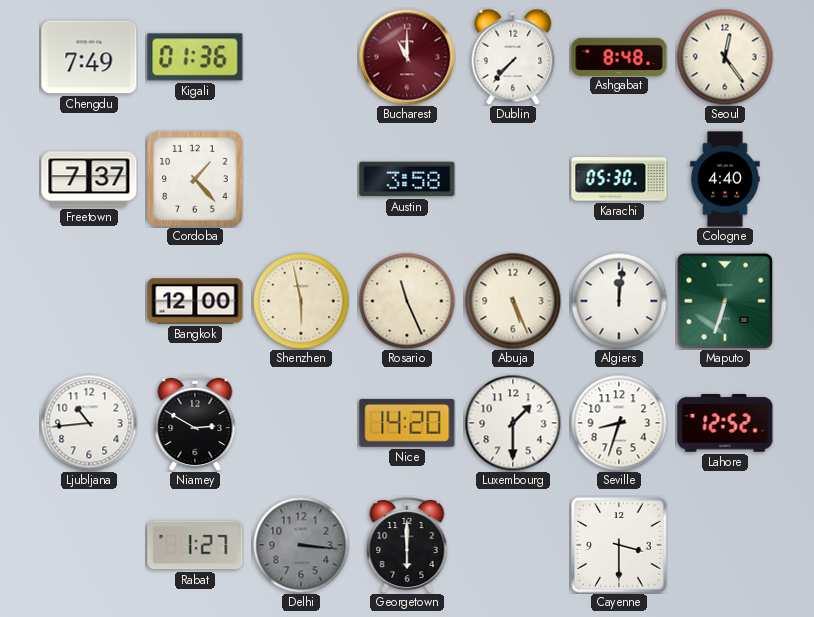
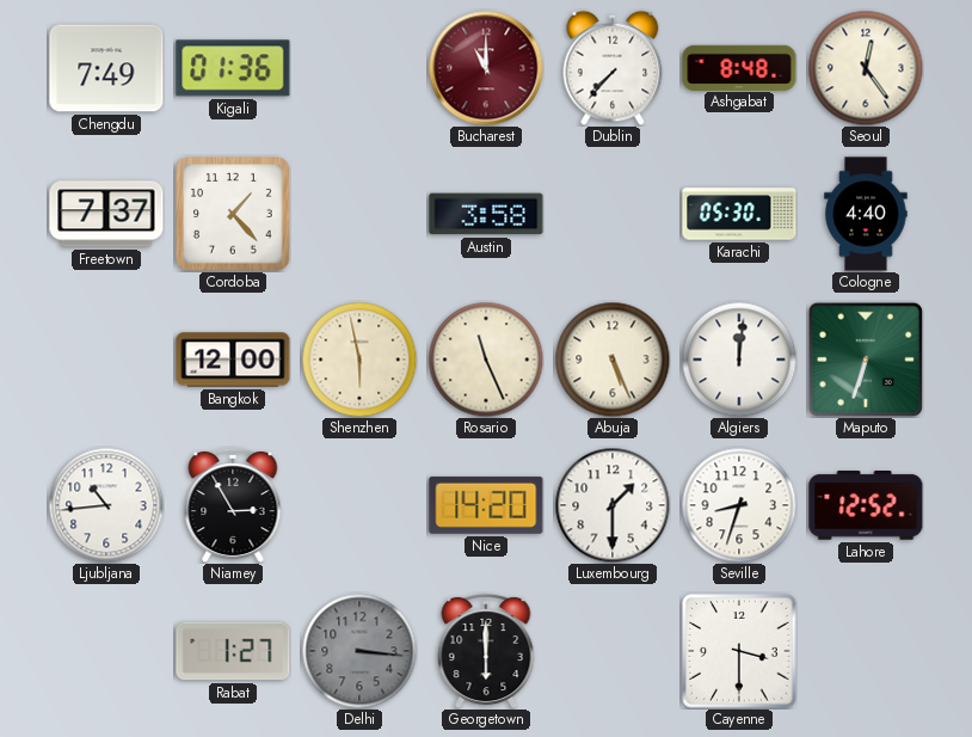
Niamey: 2:50 -> 2:55
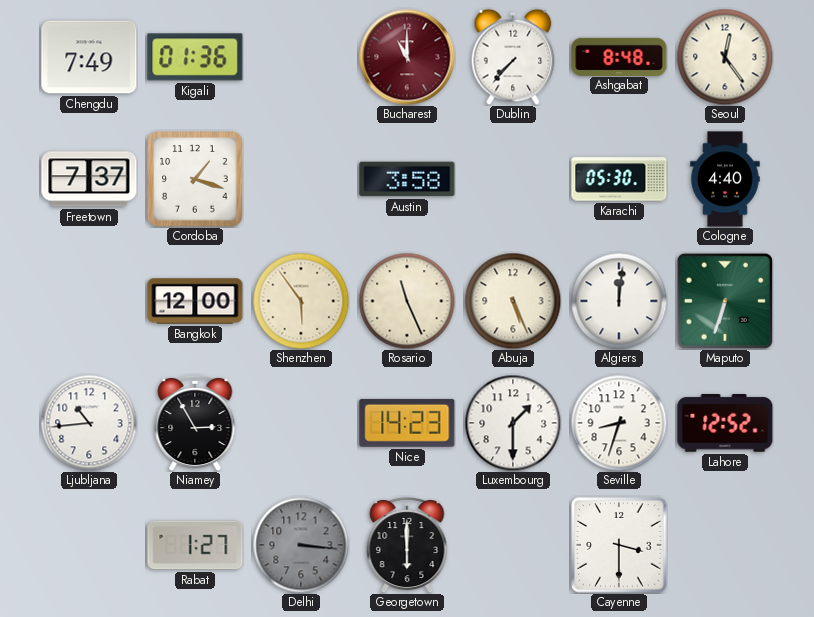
Cordoba: 1:23 -> 1:18
Shenzhen: 5:58 -> 5:54
Nice: 14:20 -> 14:23
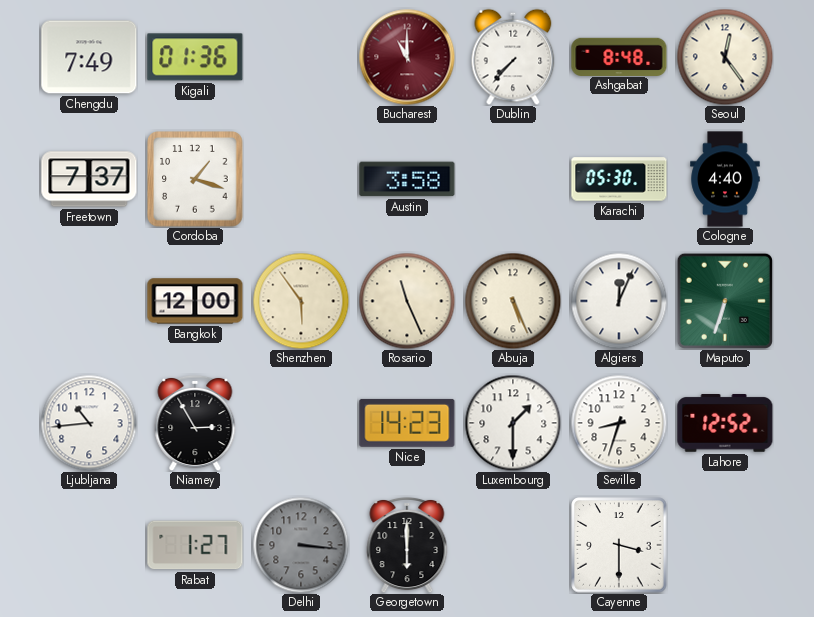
Algiers: 12:01 -> 12:04
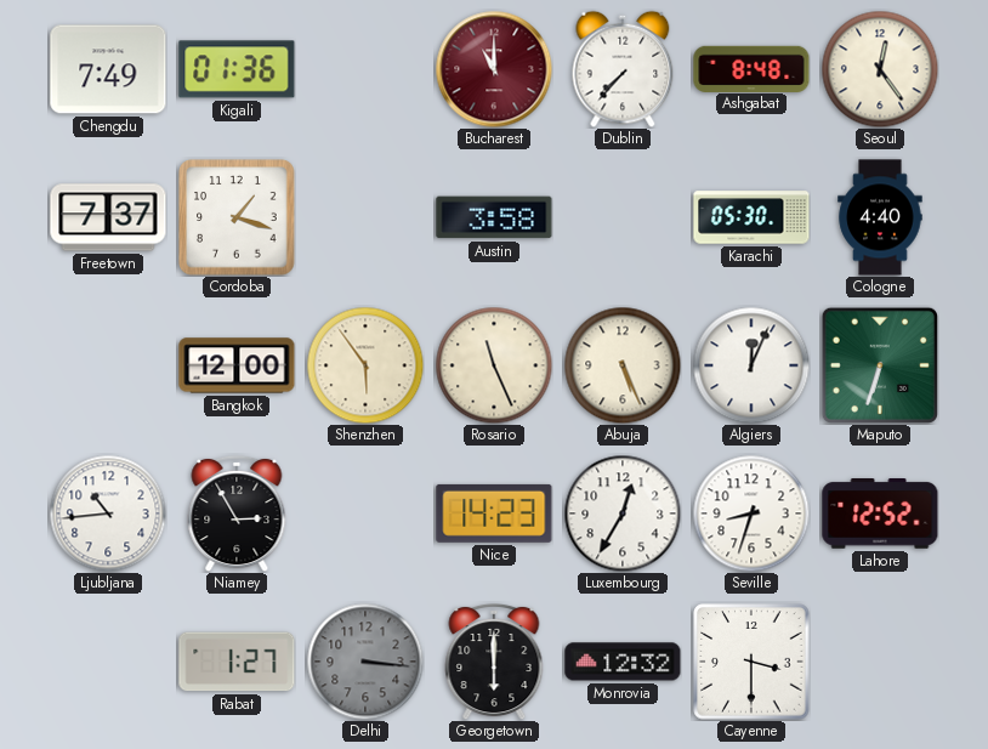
Luxembourg: 1:30 -> 12:35
Monrovia: none -> 12:32
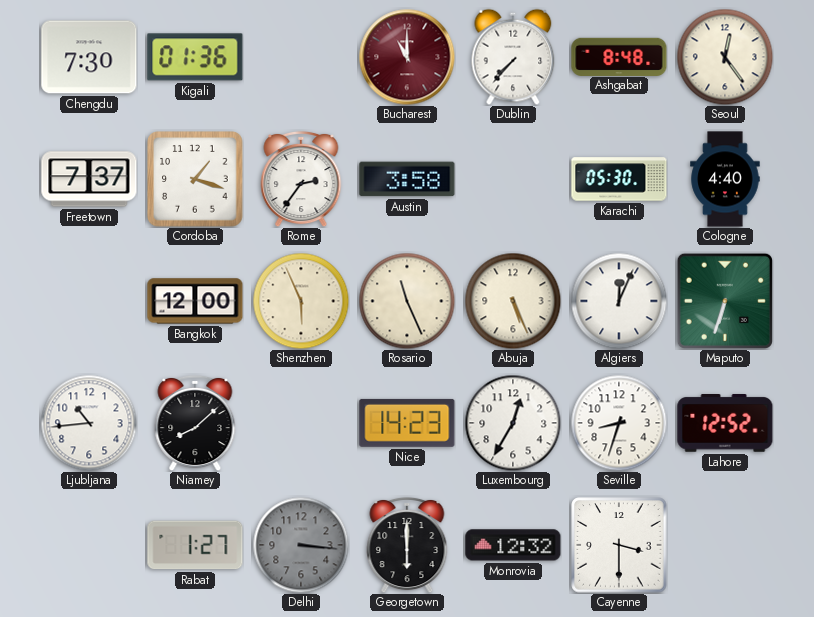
Chengdu: 7:49 -> 7:30
Rome: none -> 2:36
Shenzhen: 5:54 -> 5:56
Niamey: 2:55 -> 8:08
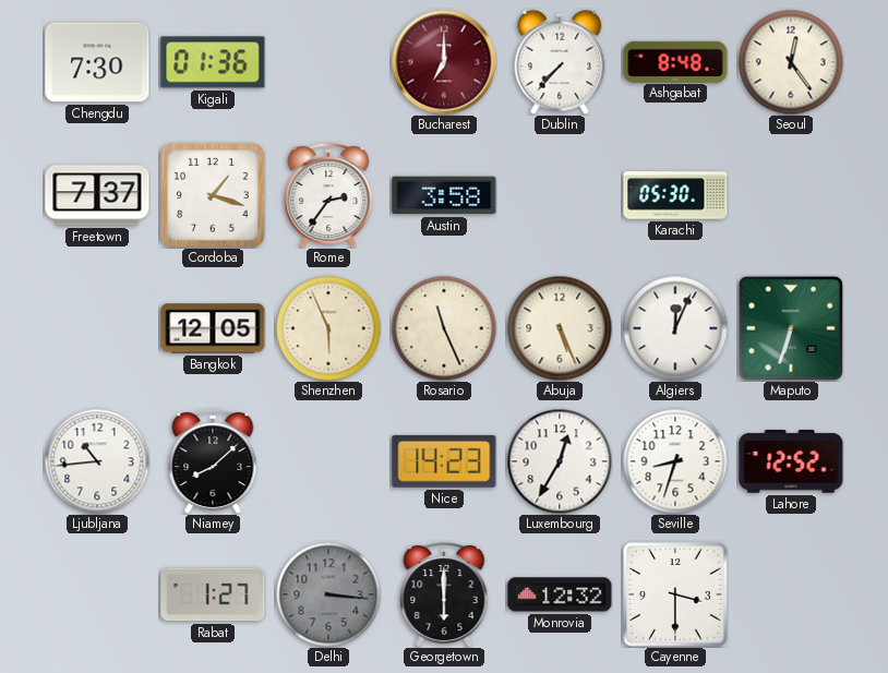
Bucharest: 11:00 -> 7:00
Cologne: 4:40 -> none
Bangkok: 12:00 -> 12:05
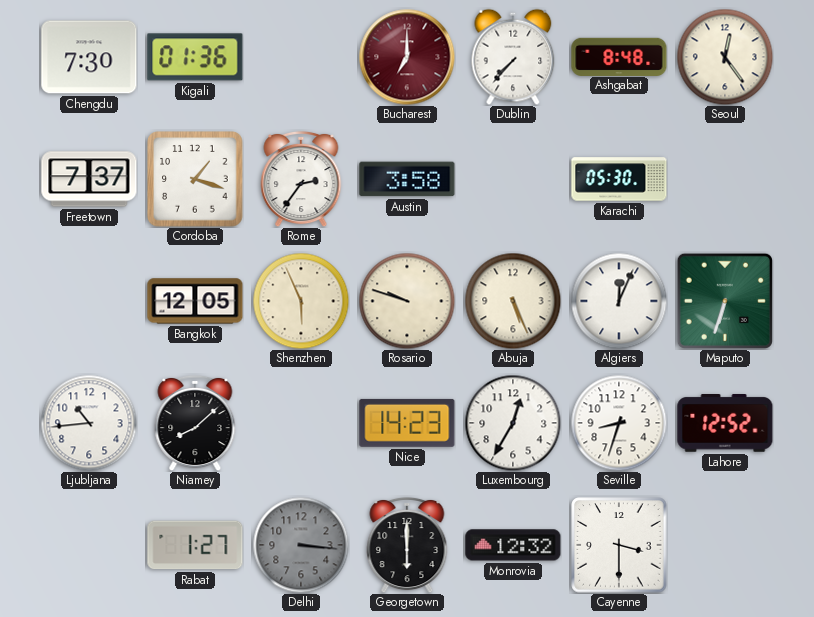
Rosario: 11:26 -> 9:48
